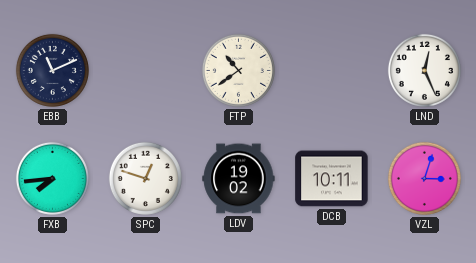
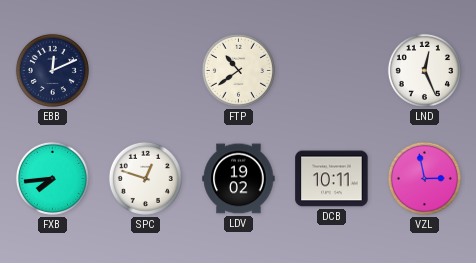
EBB: 11:11 -> 12:11
VZL: 3:03 -> 2:58
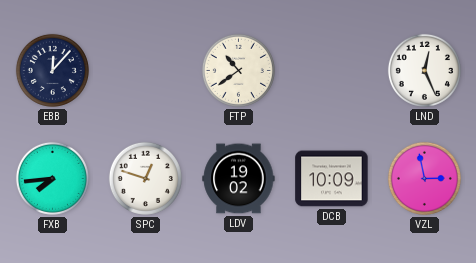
EBB: 12:11 -> 12:07
DCB: 10:11 -> 10:09
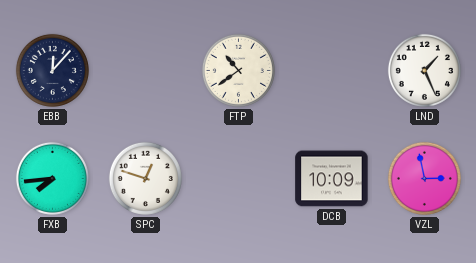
LND: 12:26 -> 1:26
LDV: 19:02 -> none
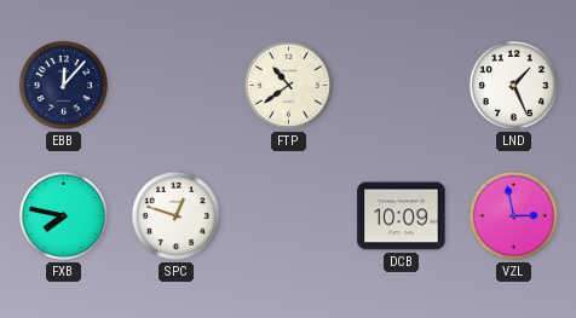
FXB: 7:44 -> 7:47
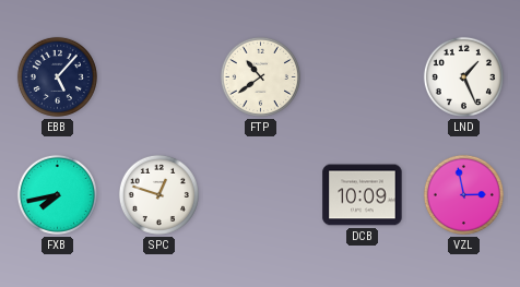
EBB: 12:07 -> 5:07
FXB: 7:47 -> 7:43
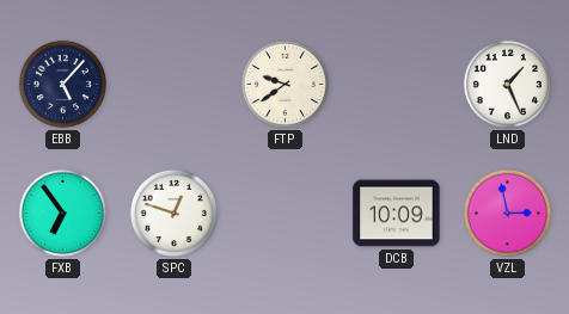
FTP: 10:39 -> 9:39
FXB: 7:43 -> 6:54
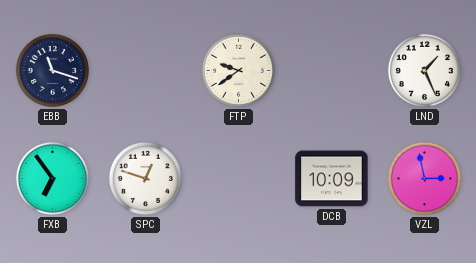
EBB: 5:07 -> 11:18
